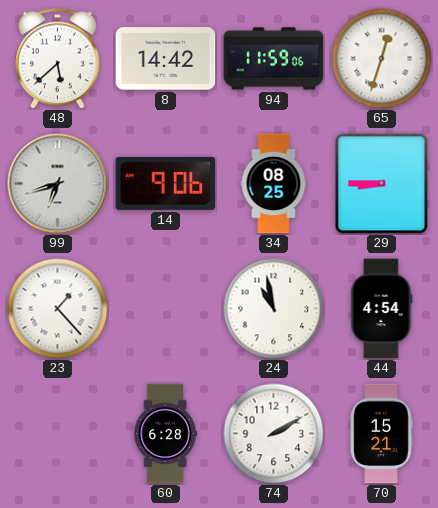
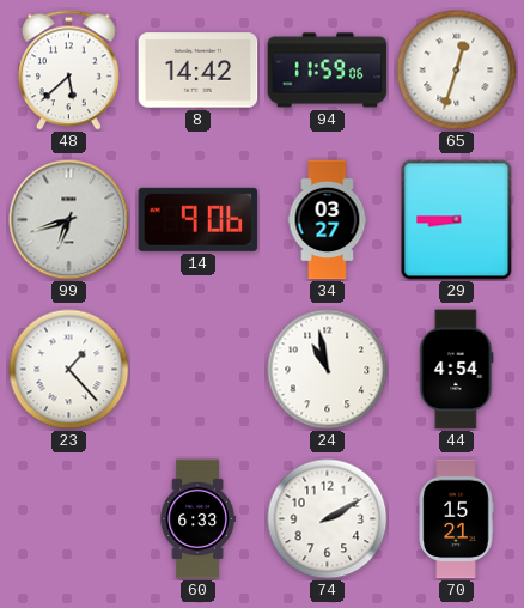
34: 08:25 -> 03:27
60: 6:28 -> 6:33
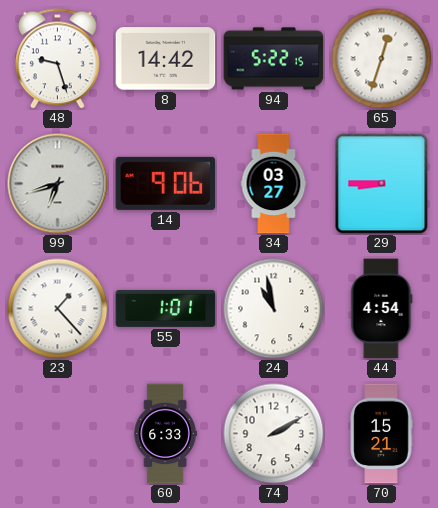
48: 5:38 -> 9:27
94: 11:59 -> 5:22
55: none -> 1:01
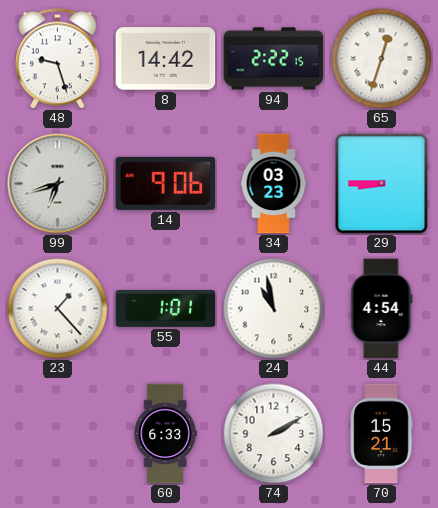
94: 5:22 -> 2:22
34: 03:27 -> 03:23
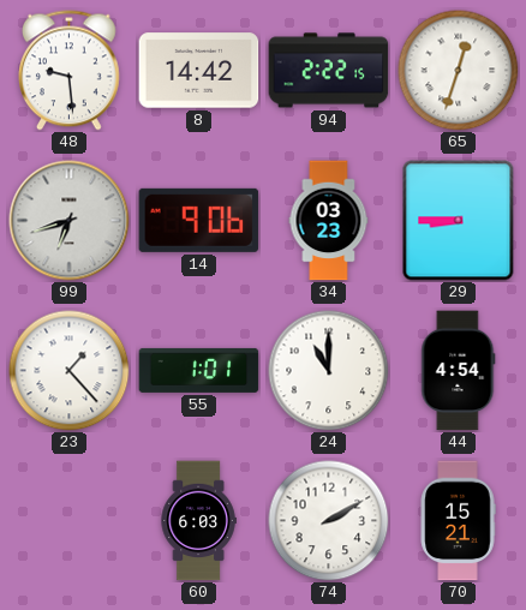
48: 9:27 -> 9:29
24: 10:58 -> 11:00
60: 6:33 -> 6:03
